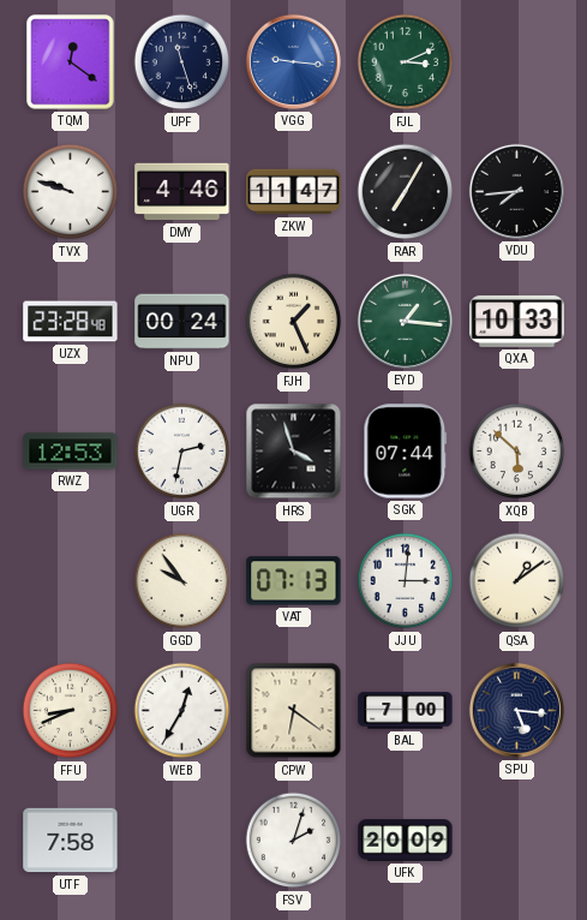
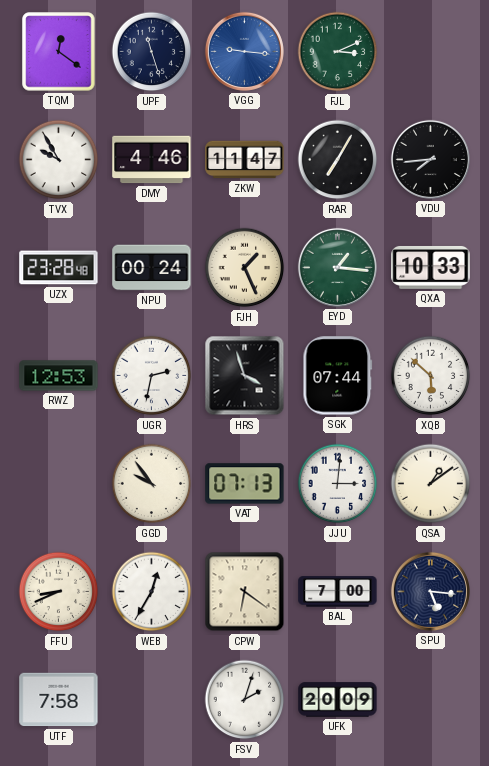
TVX: 9:48 -> 9:55
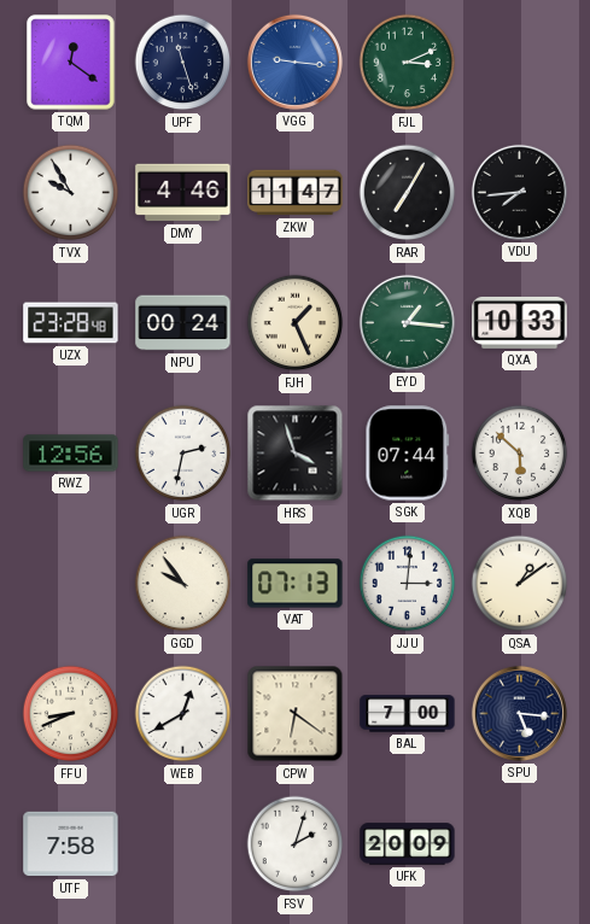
RWZ: 12:53 -> 12:56
WEB: 12:35 -> 12:40
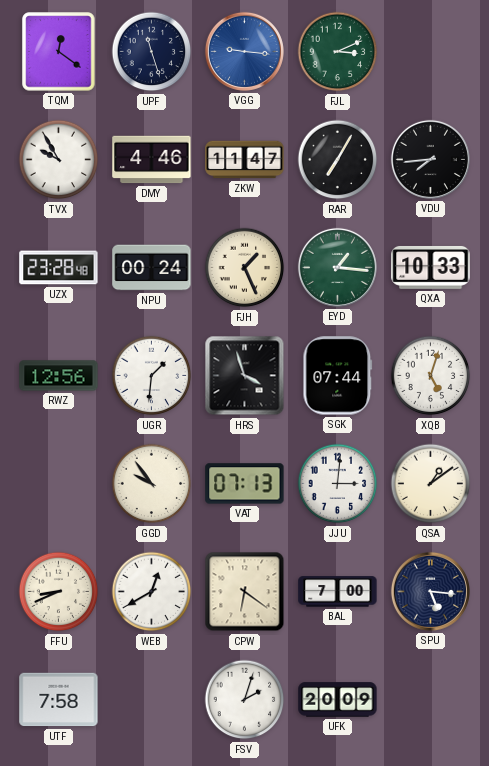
UGR: 2:32 -> 1:31
XQB: 5:52 -> 5:03
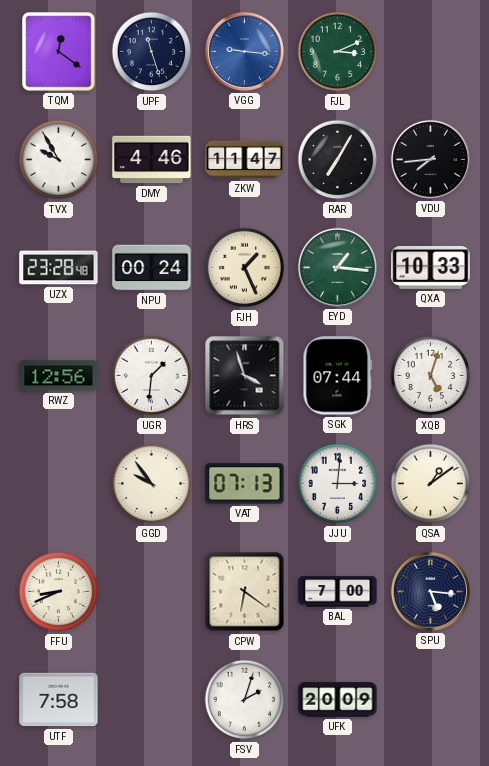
WEB: 12:40 -> none
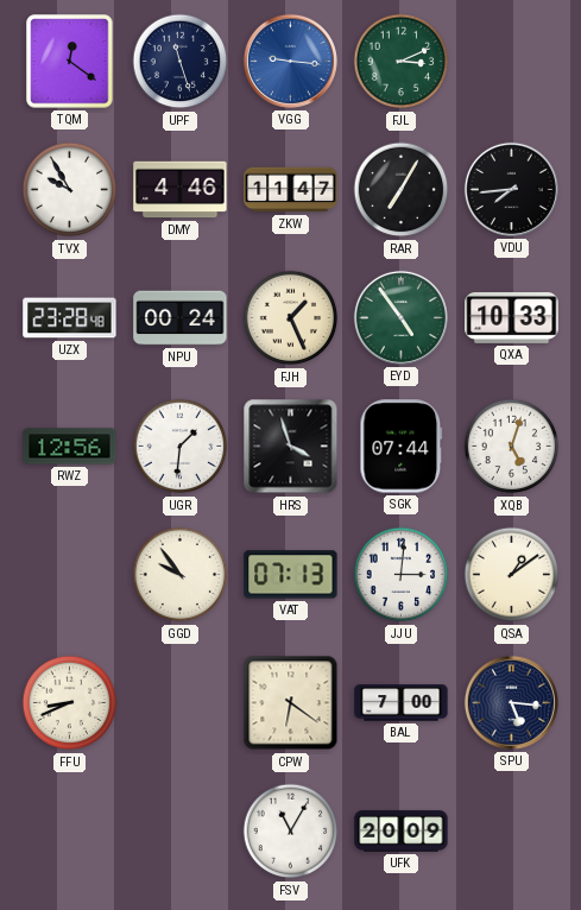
EYD: 1:16 -> 4:54
UTF: 7:58 -> none
FSV: 2:03 -> 11:05
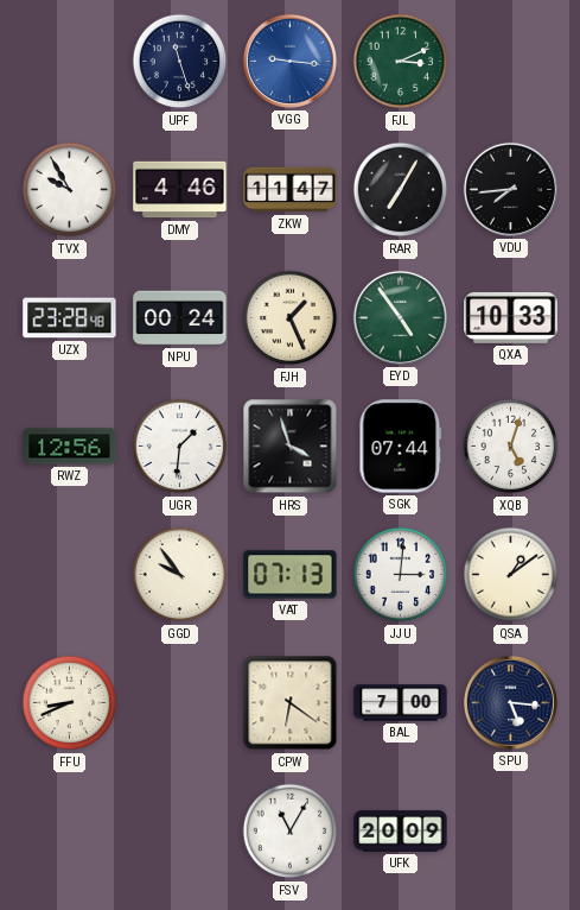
TQM: 12:21 -> none
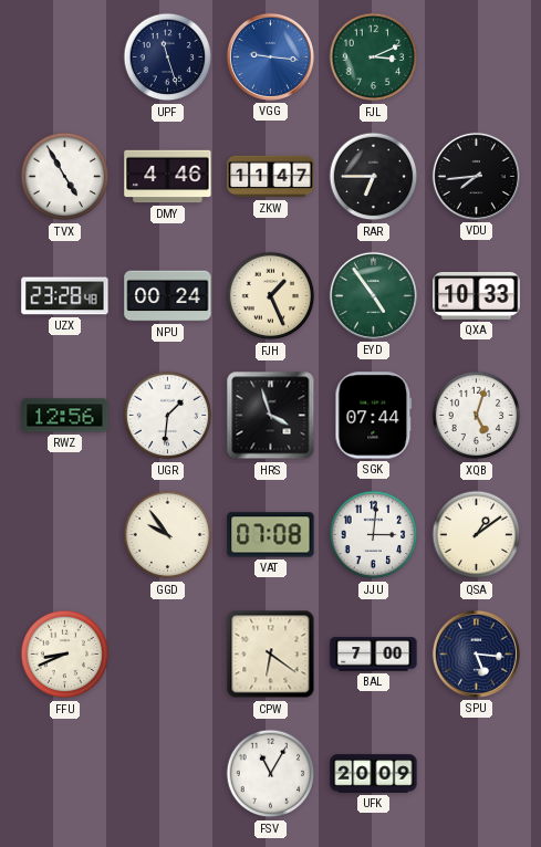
TVX: 9:55 -> 4:55
RAR: 7:05 -> 6:45
VAT: 07:13 -> 07:08
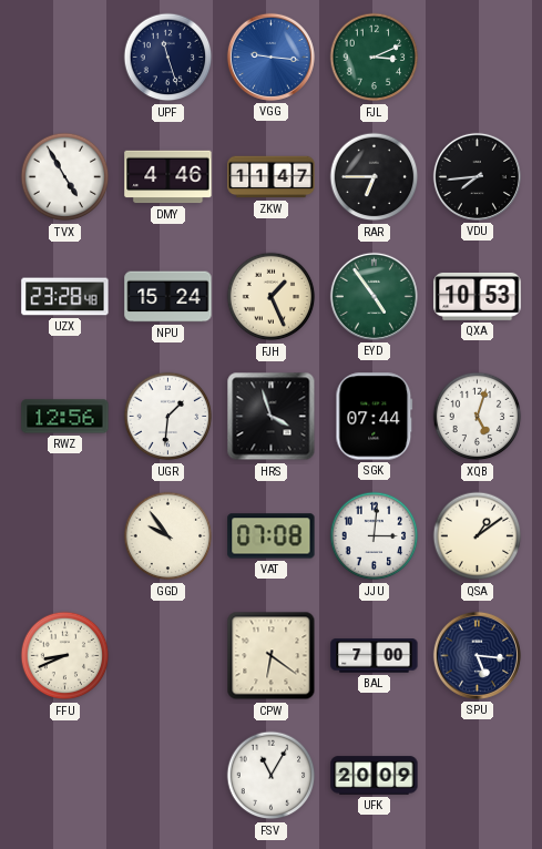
NPU: 00:24 -> 15:24
QXA: 10:33 -> 10:53
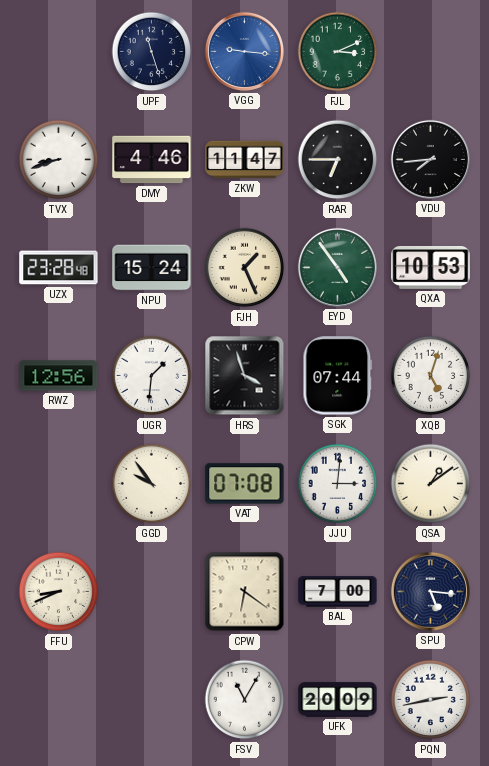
TVX: 4:55 -> 8:42
PQN: none -> 2:43
